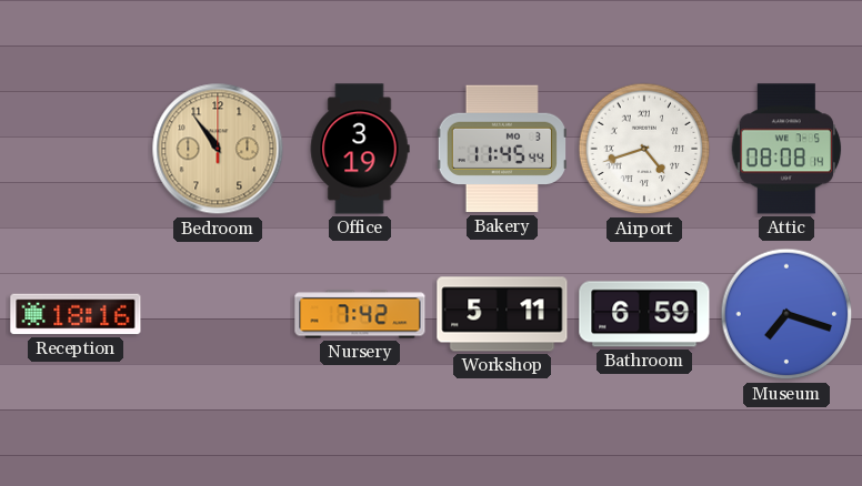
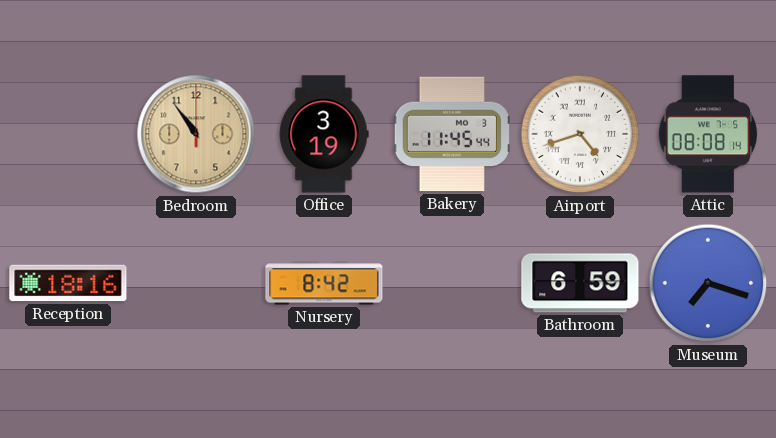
Nursery: 7:42 -> 8:42
Workshop: 5:11 -> none
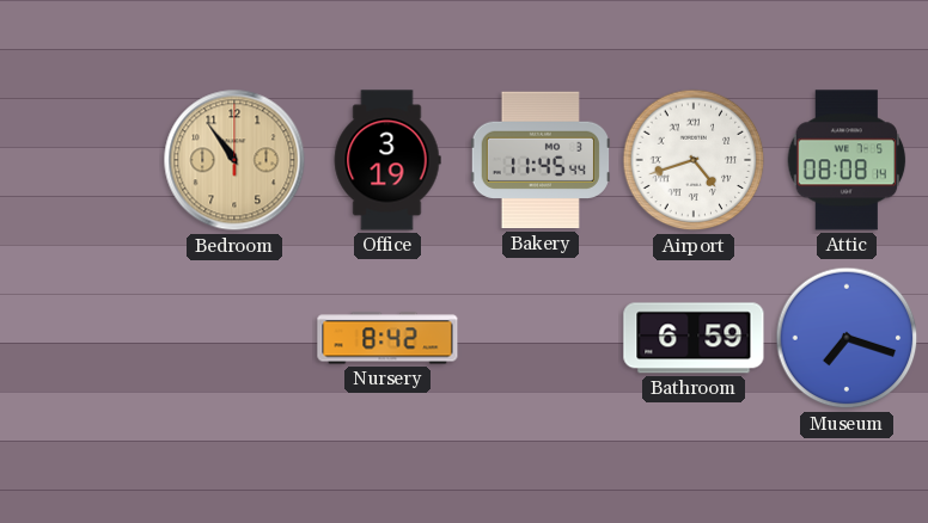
Reception: 18:16 -> none
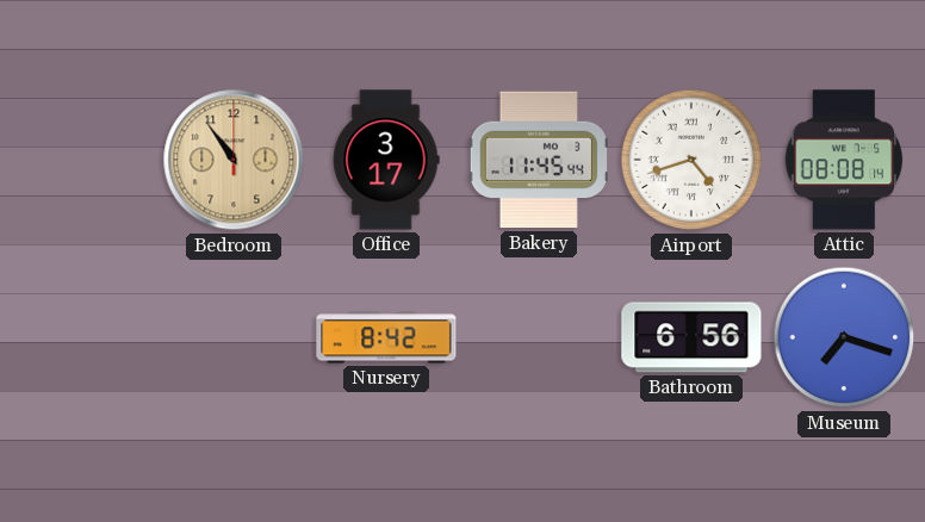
Office: 3:19 -> 3:17
Bathroom: 6:59 -> 6:56
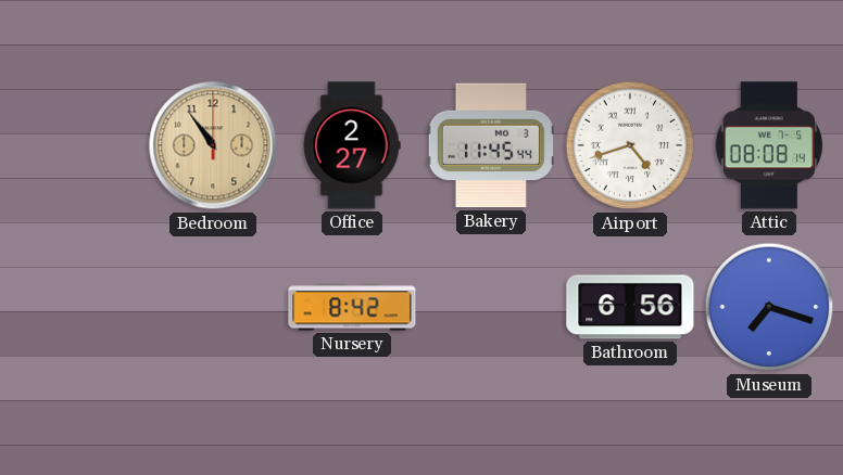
Office: 3:17 -> 2:27
